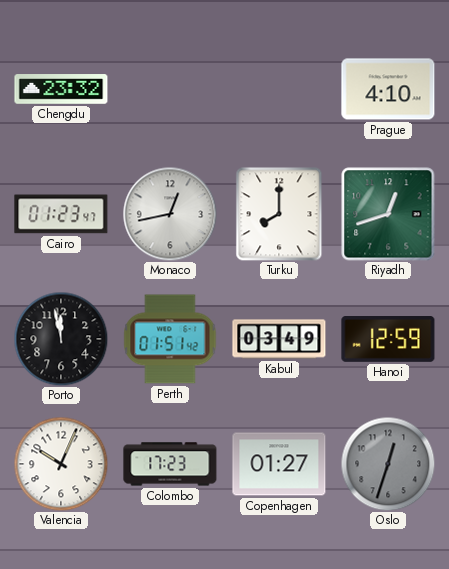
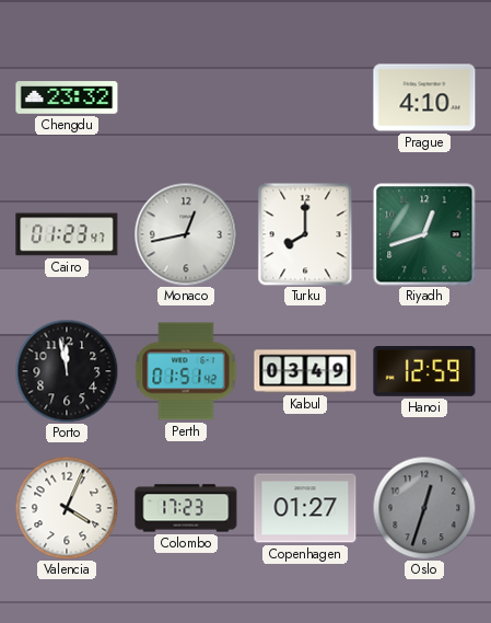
Valencia: 10:04 -> 4:04
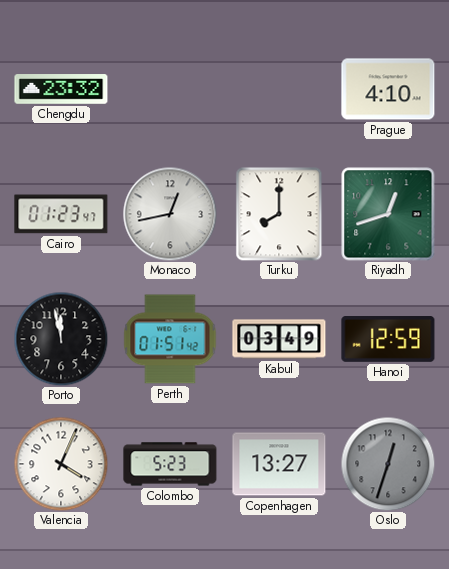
Colombo: 17:23 -> 5:23
Copenhagen: 01:27 -> 13:27
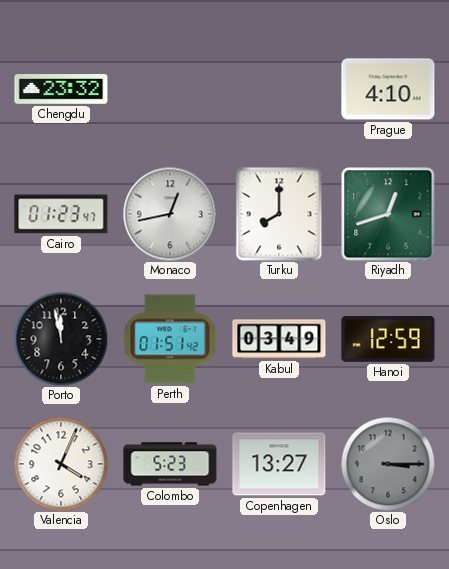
Oslo: 12:33 -> 3:15
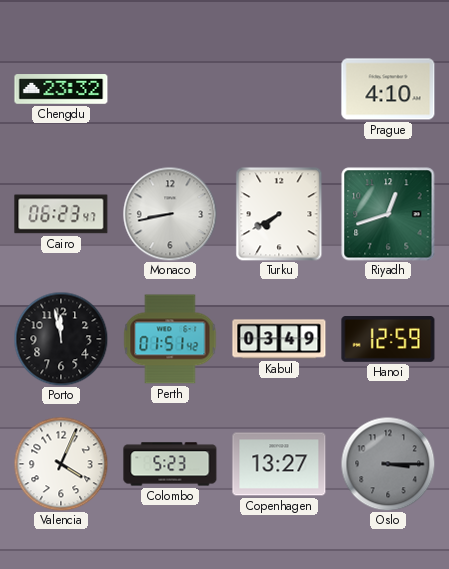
Cairo: 01:23 -> 06:23
Monaco: 12:43 -> 8:43
Turku: 8:00 -> 7:40
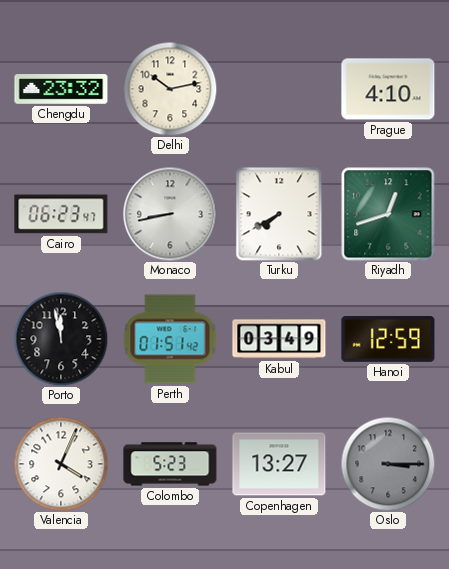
Delhi: none -> 10:13
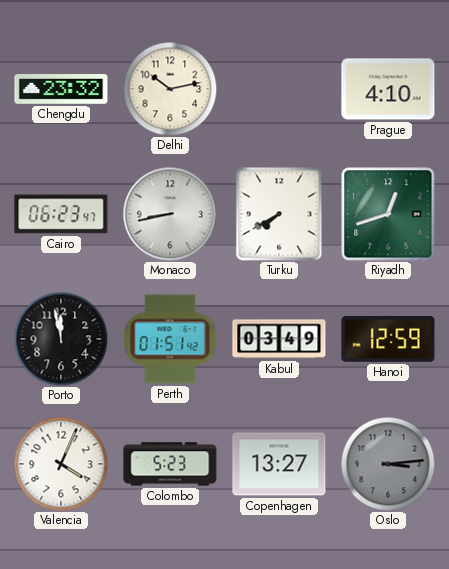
Oslo: 3:15 -> 3:14
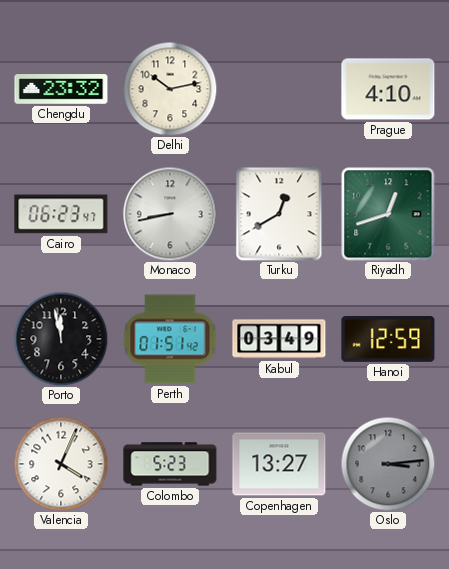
Turku: 7:40 -> 12:40
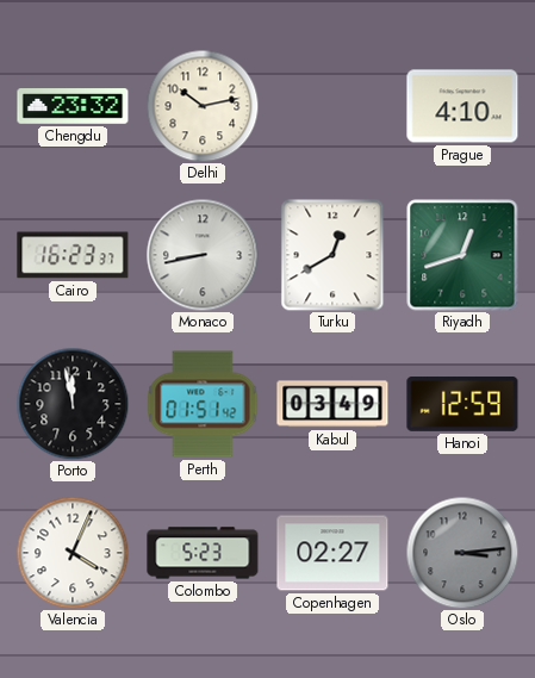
Cairo: 06:23 -> 16:23
Copenhagen: 13:27 -> 02:27
